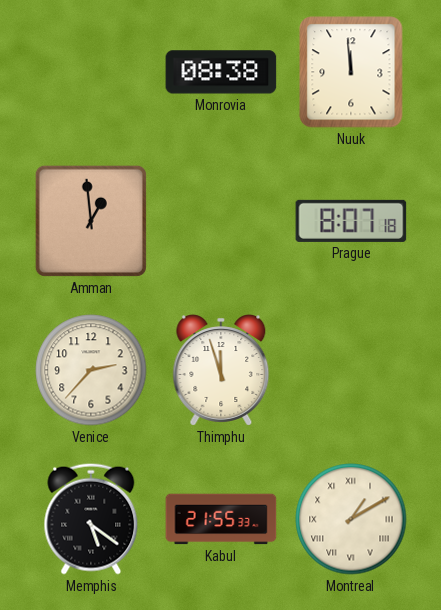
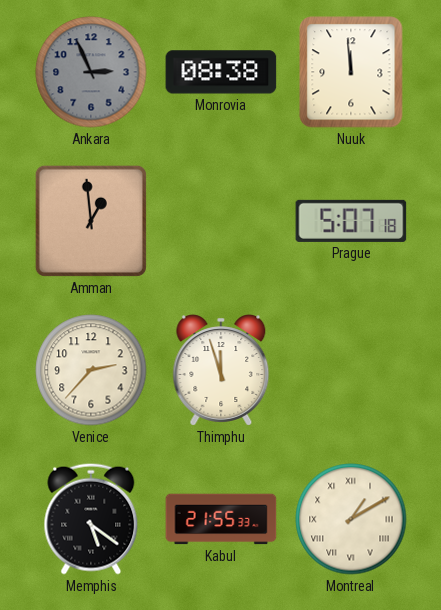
Ankara: none -> 2:56
Prague: 8:07 -> 5:07
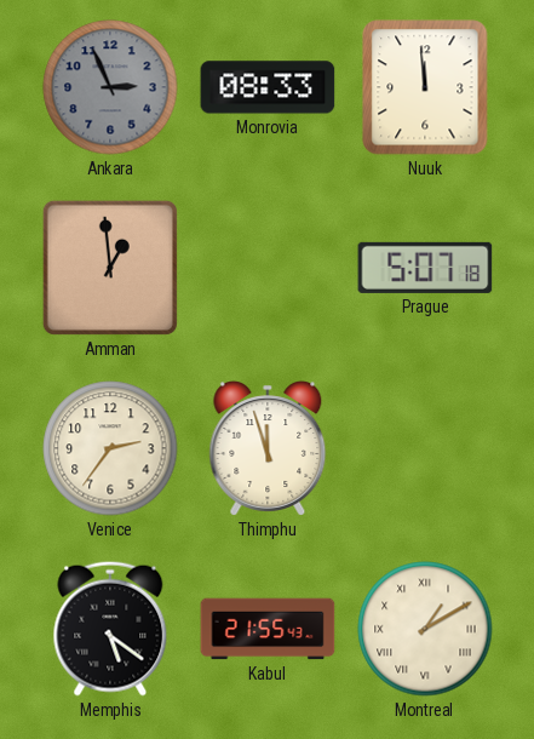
Monrovia: 08:38 -> 08:33
Venice: 2:37 -> 2:36
Kabul: 21:55:33 -> 21:55:43
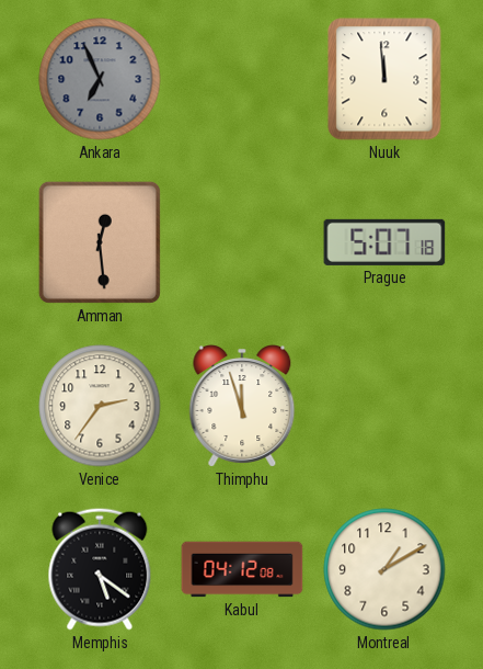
Ankara: 2:56 -> 6:56
Monrovia: 08:33 -> none
Amman: 12:59 -> 12:29
Kabul: 21:55 -> 04:12
Montreal numerals: Roman -> Arabic
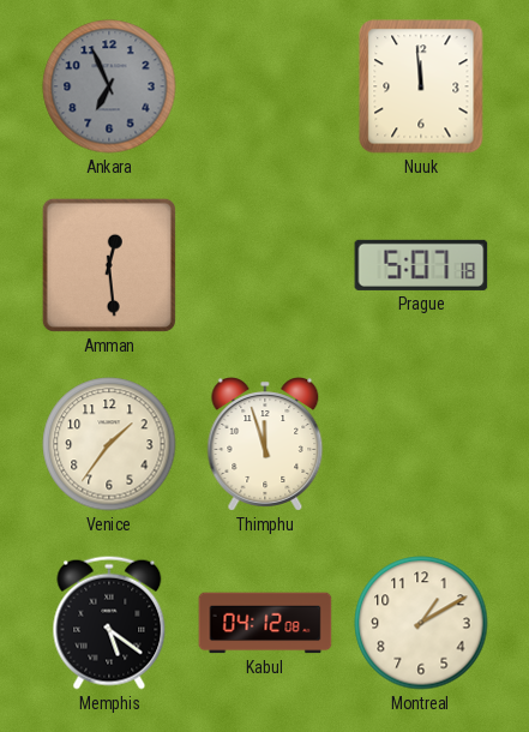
Venice: 2:36 -> 1:36
